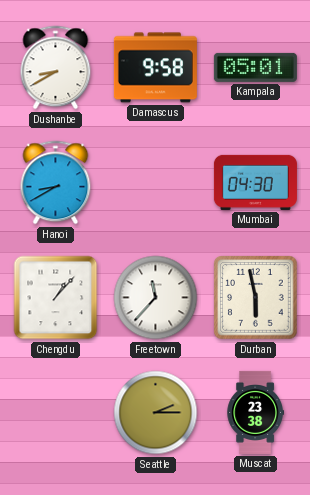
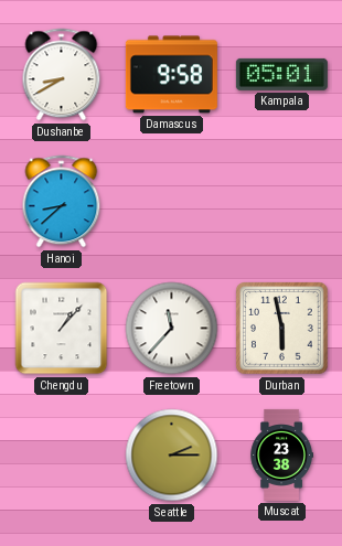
Hanoi: 8:40 -> 8:38
Mumbai: 04:30 -> none
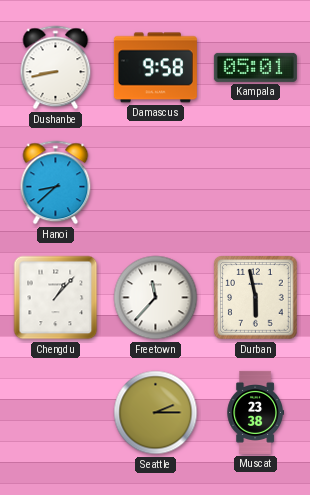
Dushanbe: 8:40 -> 8:43
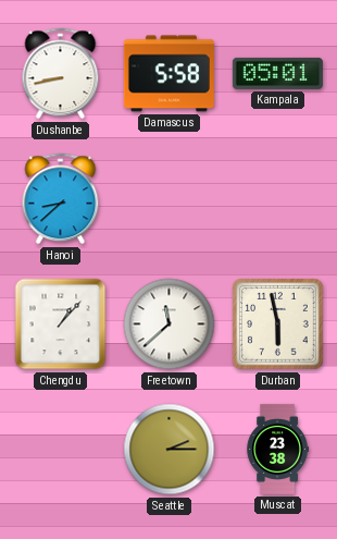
Damascus: 9:58 -> 5:58
Freetown: 11:37 -> 11:38
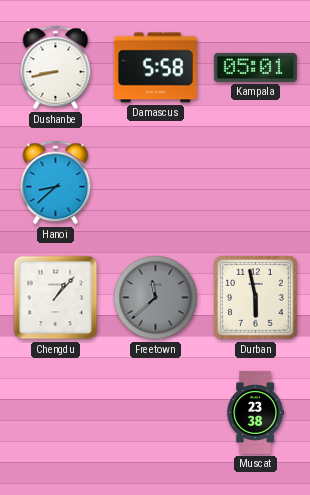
Freetown dial: white -> grey
Seattle: 2:15 -> none
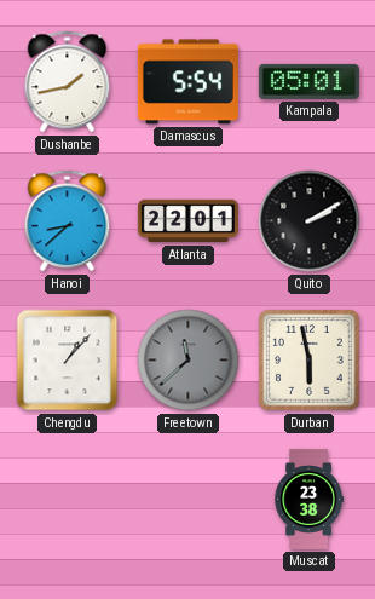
Dushanbe: 8:43 -> 1:43
Damascus: 5:58 -> 5:54
Atlanta: none -> 22:01
Quito: none -> 2:10
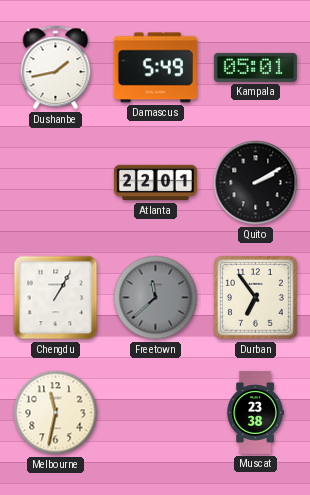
Damascus: 5:54 -> 5:49
Hanoi: 8:38 -> none
Chengdu: 1:07 -> 1:05
Durban: 5:58 -> 6:54
Melbourne: none -> 11:32
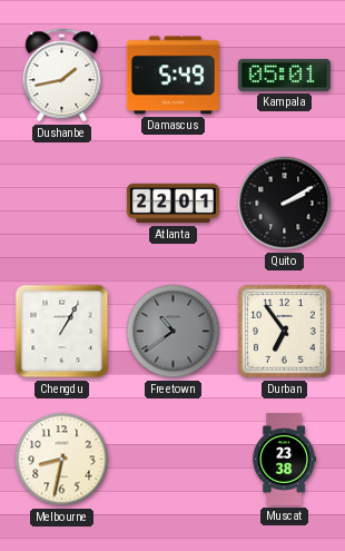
Freetown: 11:38 -> 10:39
Melbourne: 11:32 -> 8:32
